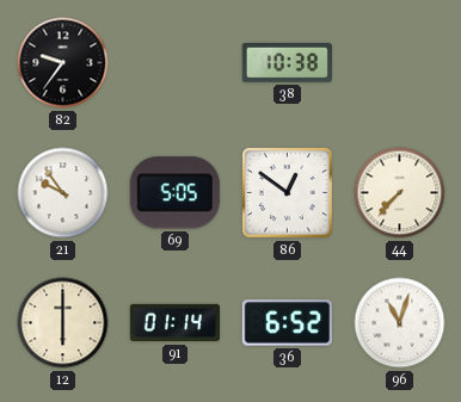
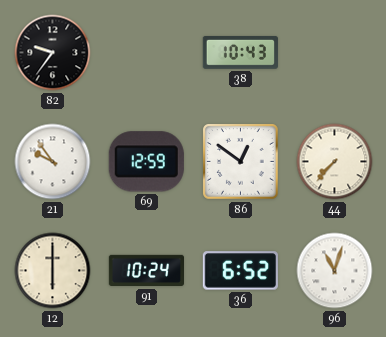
38: 10:38 -> 10:43
69: 5:05 -> 12:59
91: 01:14 -> 10:24
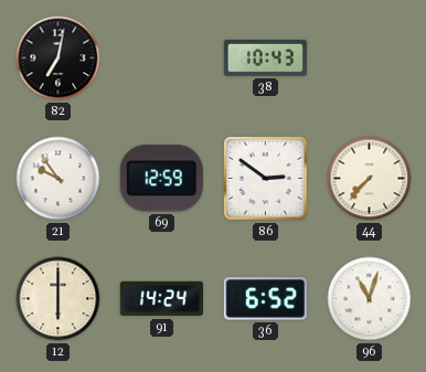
82: 9:36 -> 7:02
86: 12:51 -> 2:51
91: 10:24 -> 14:24
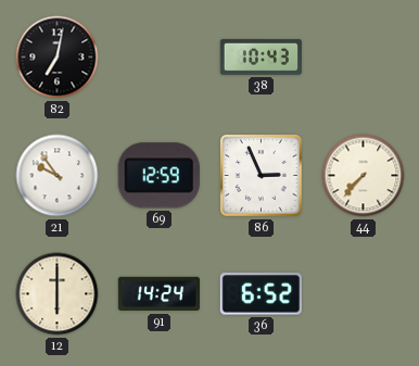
86: 2:51 -> 2:56
96: 11:03 -> none
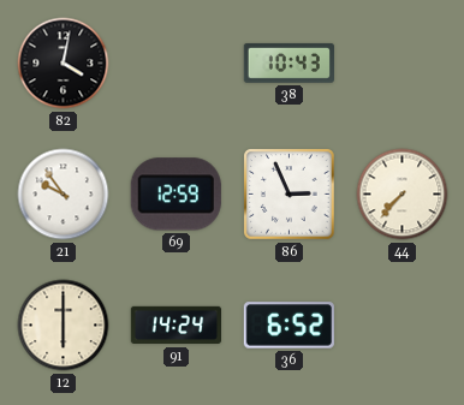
82: 7:02 -> 4:02
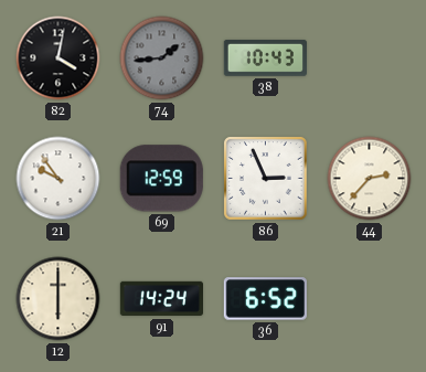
74: none -> 1:44
44: 7:37 -> 2:37
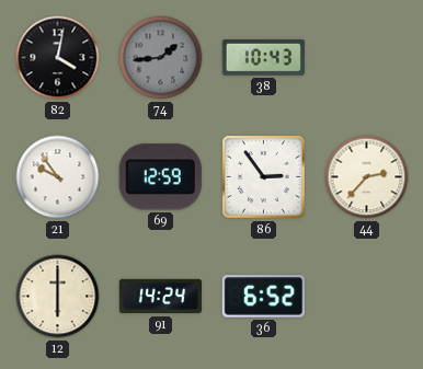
86: 2:56 -> 2:54
